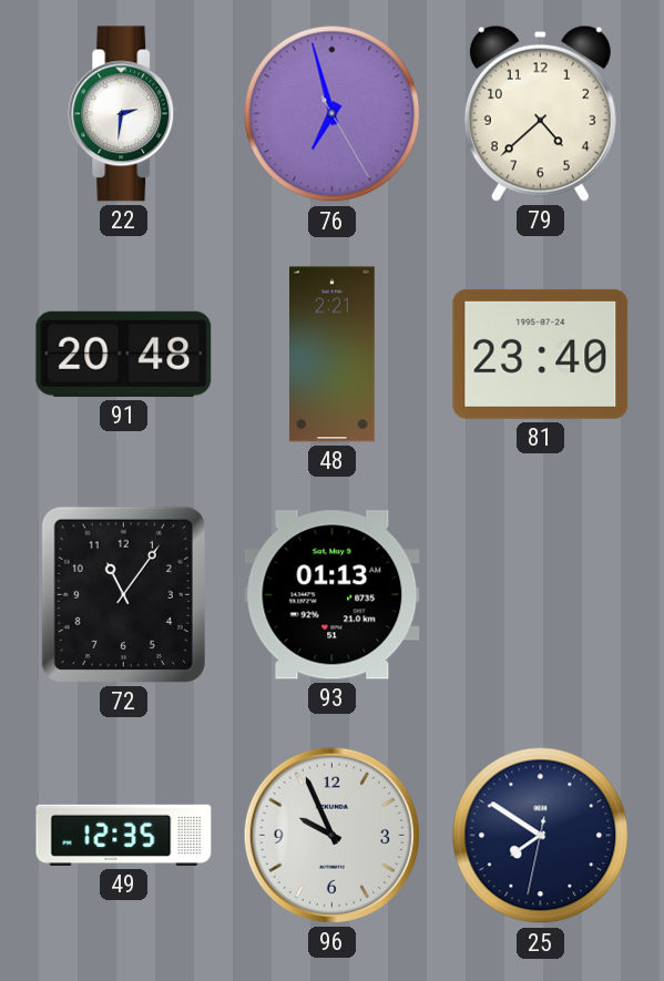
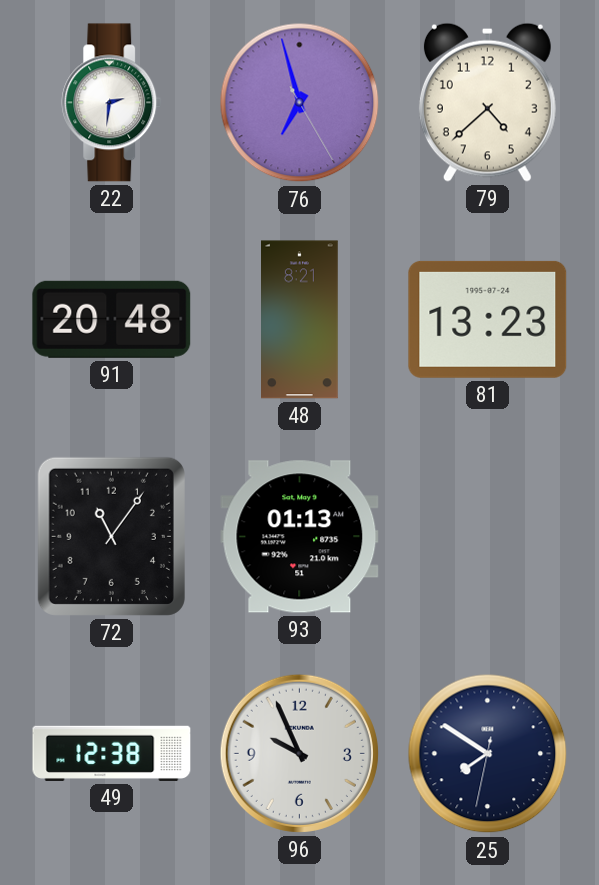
48: 2:21 -> 8:21
81: 23:40 -> 13:23
49: 12:35 -> 12:38
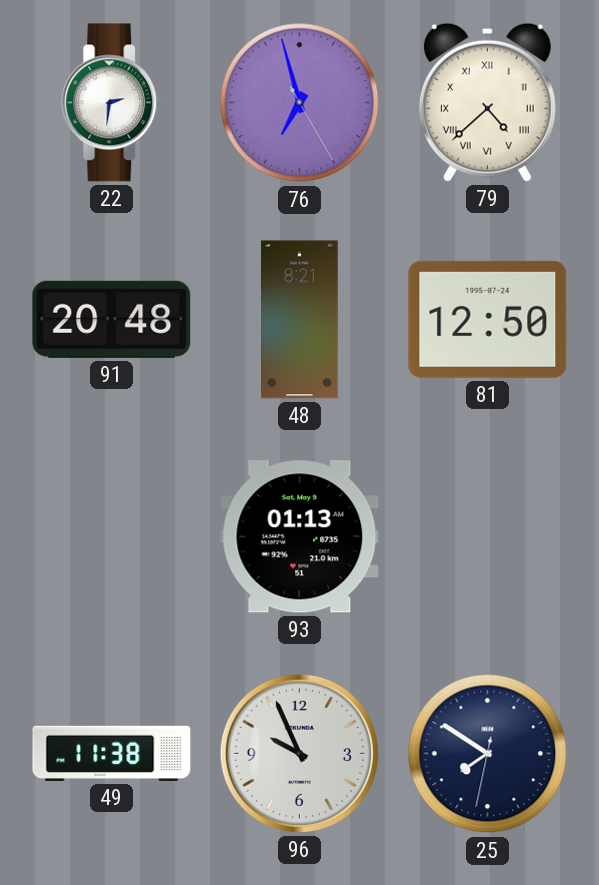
79 numerals: Arabic -> Roman
81: 13:23 -> 12:50
72: 11:06 -> none
49: 12:38 -> 11:38
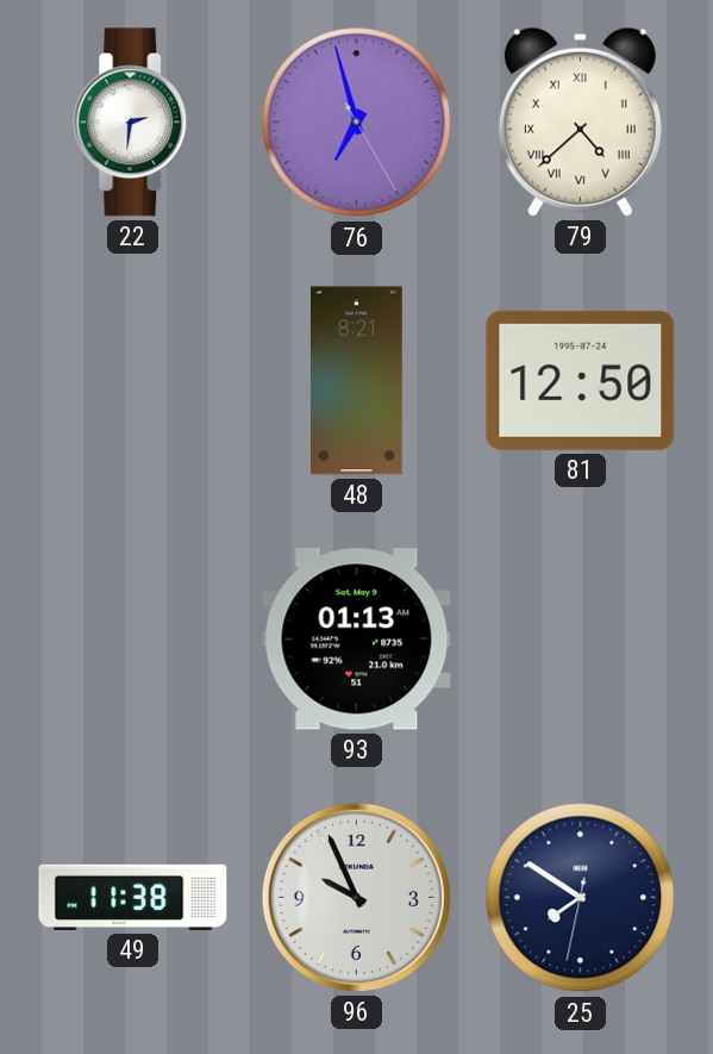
91: 20:48 -> none
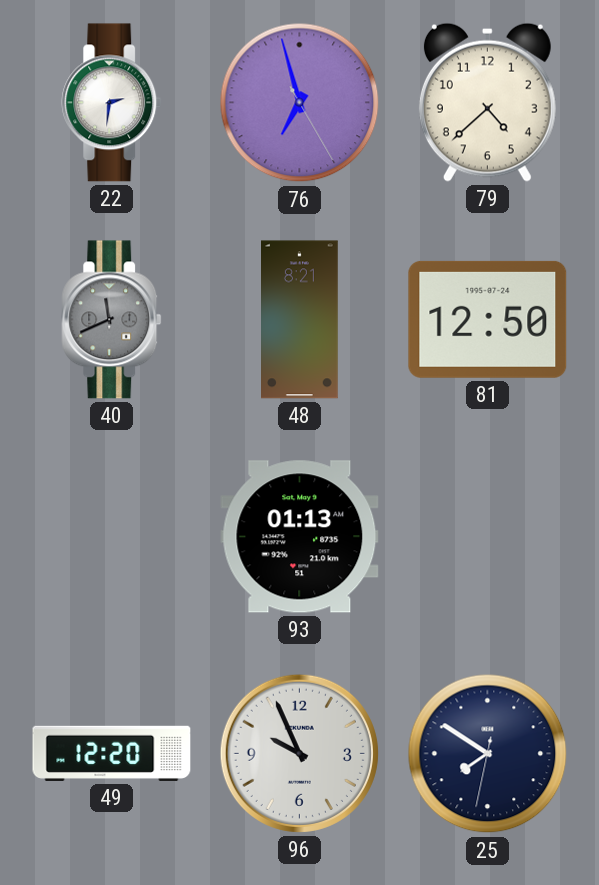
79 numerals: Roman -> Arabic
40: none -> 11:41
49: 11:38 -> 12:20
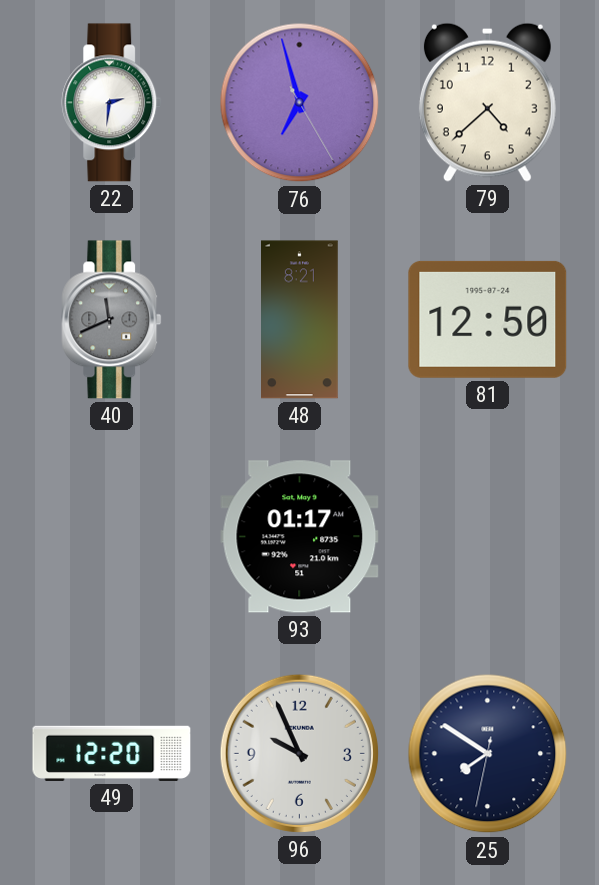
93: 01:13 -> 01:17
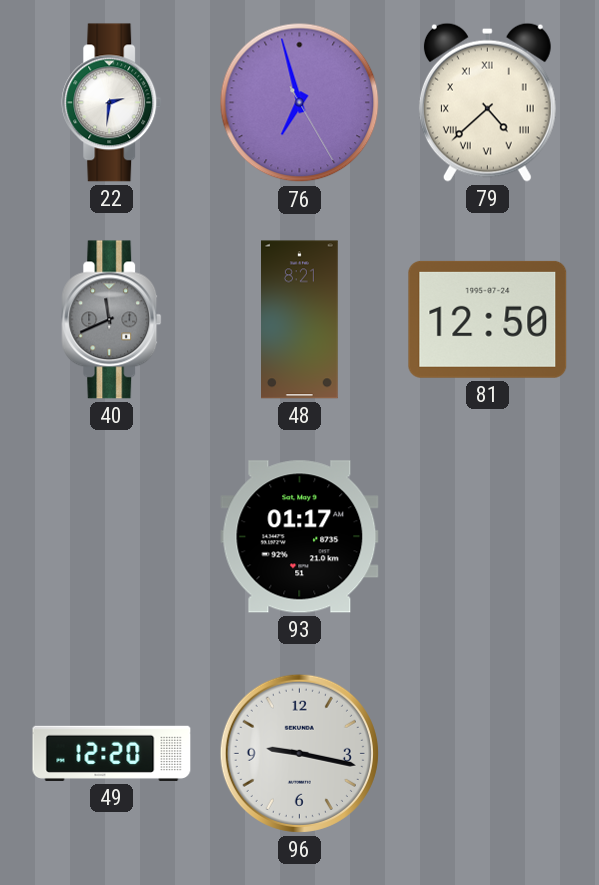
79 numerals: Arabic -> Roman
96: 9:56 -> 9:17
25: 7:50 -> none
